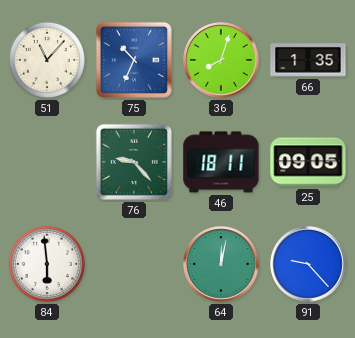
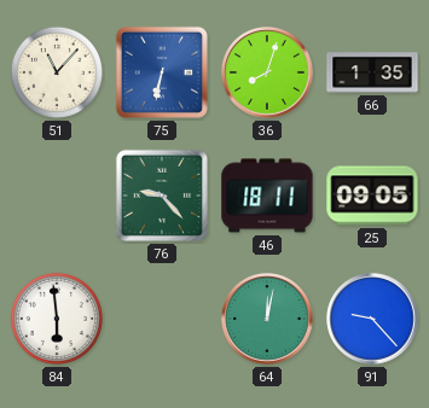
75: 10:34 -> 6:32
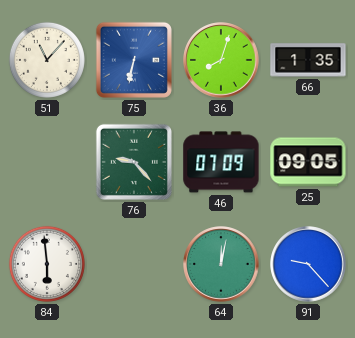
46: 18:11 -> 07:09
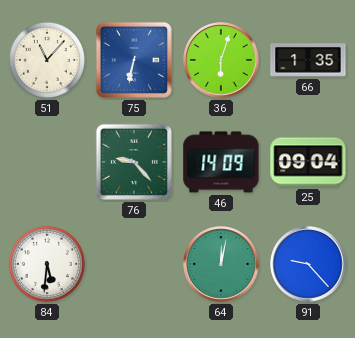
36: 8:03 -> 6:03
46: 07:09 -> 14:09
25: 09:05 -> 09:04
84: 5:59 -> 5:31
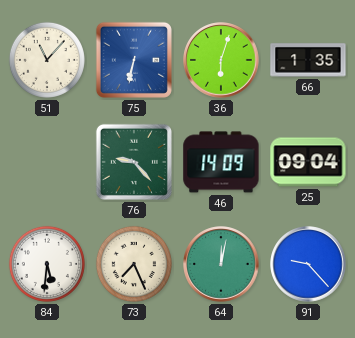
73: none -> 7:26
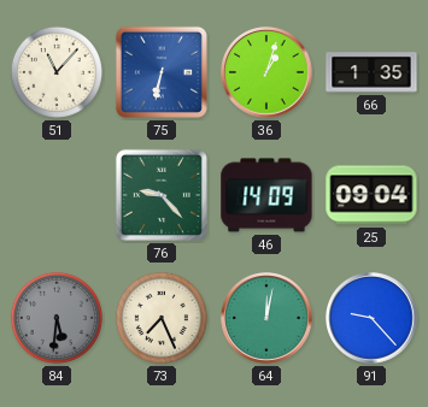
36: 6:03 -> 1:03
84 dial: white -> grey
